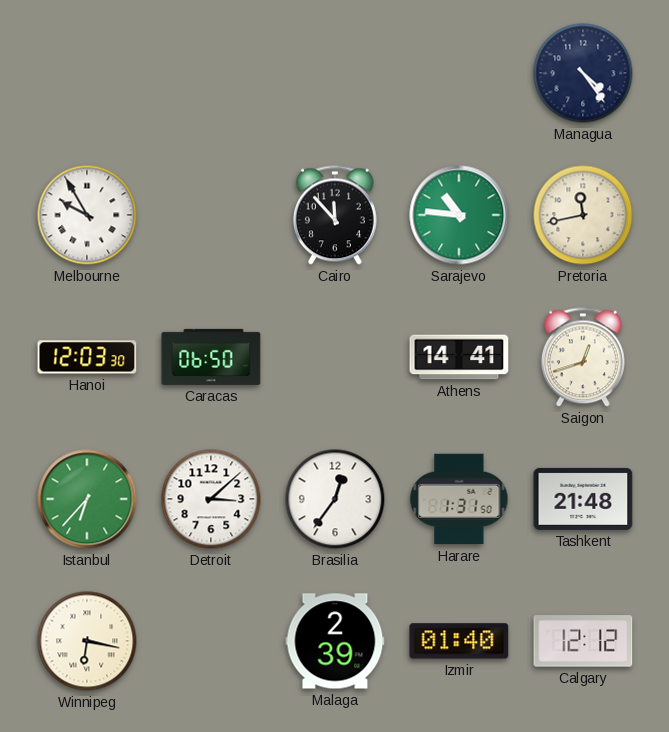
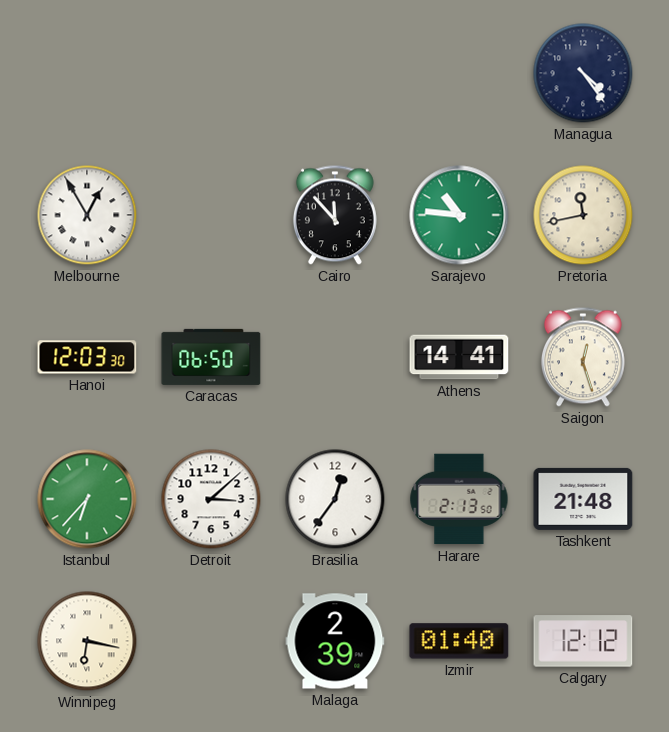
Melbourne: 9:55 -> 12:55
Saigon: 12:42 -> 12:27
Harare: 1:31 -> 2:13
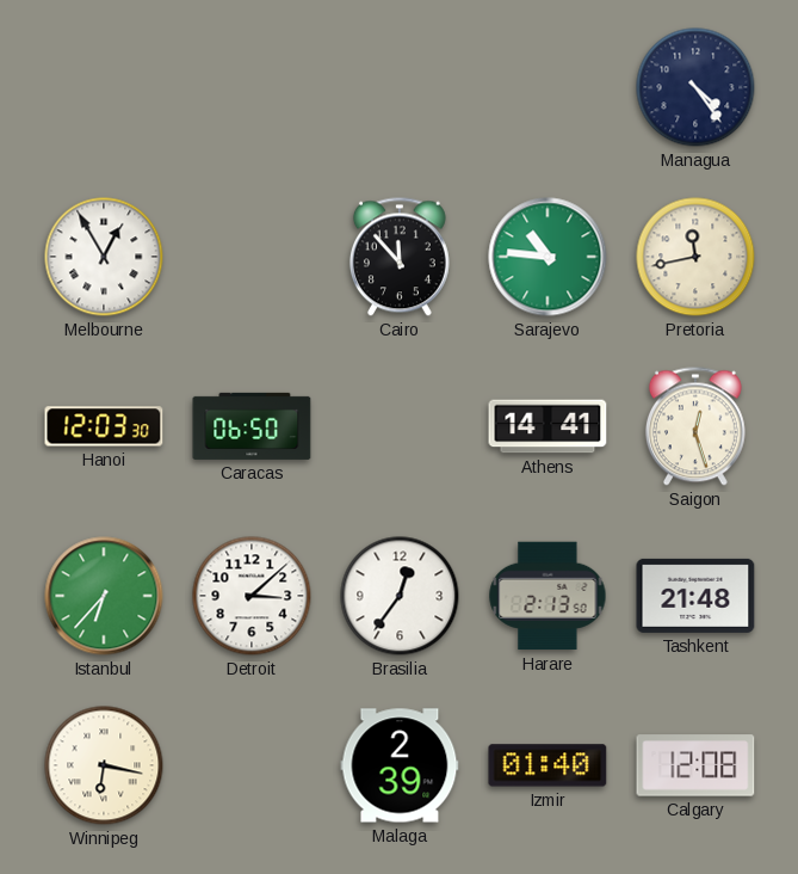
Calgary: 12:12 -> 12:08
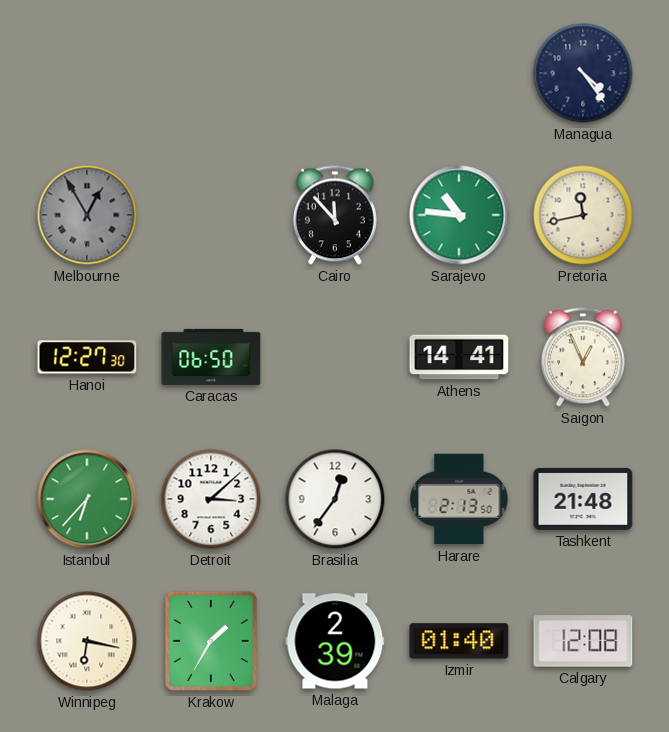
Melbourne dial: white -> grey
Hanoi: 12:03 -> 12:27
Saigon: 12:27 -> 12:56
Krakow: none -> 1:35
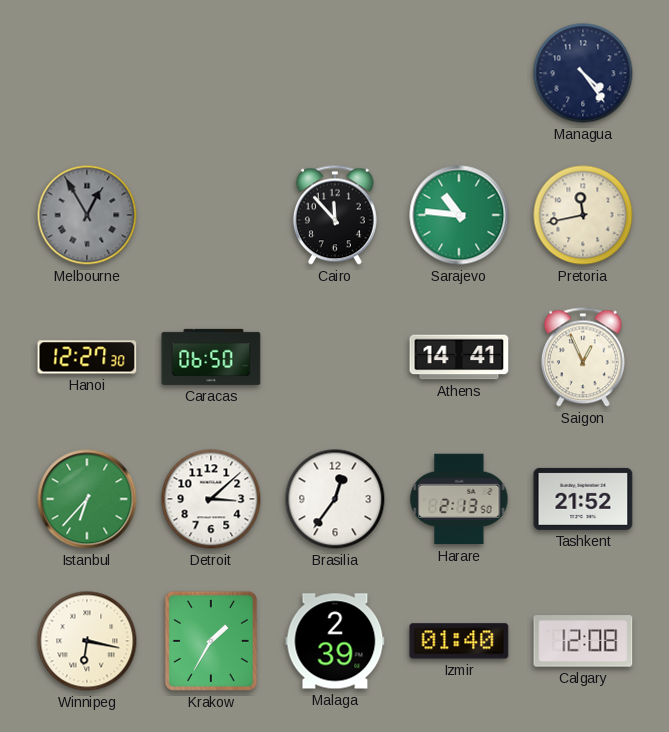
Tashkent: 21:48 -> 21:52
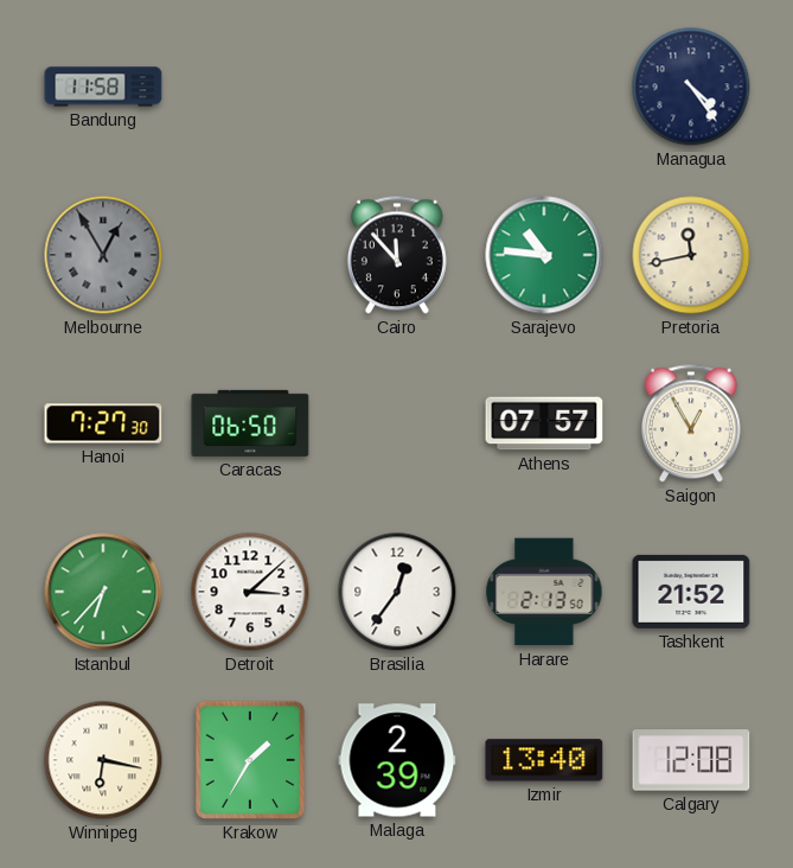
Bandung: none -> 11:58
Hanoi: 12:27 -> 7:27
Athens: 14:41 -> 07:57
Saigon: 12:56 -> 12:55
Izmir: 01:40 -> 13:40
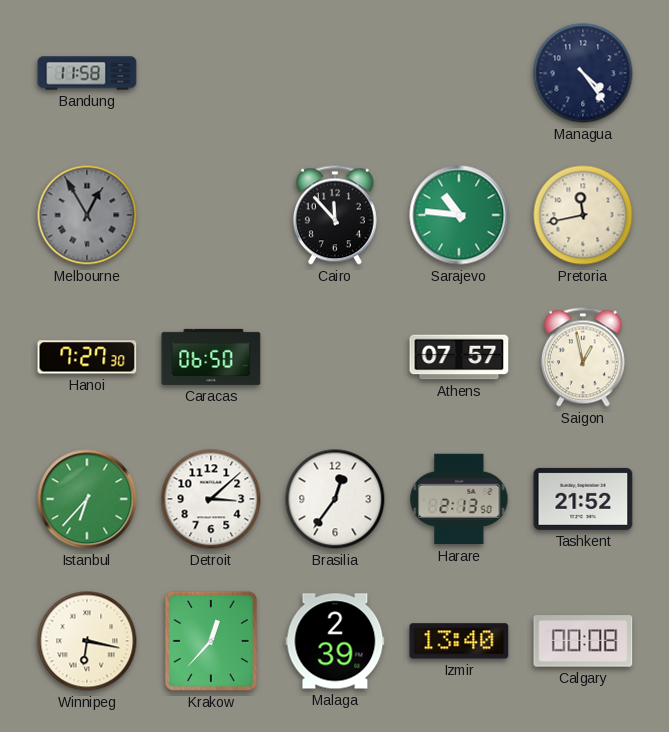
Saigon: 12:55 -> 12:58
Krakow: 1:35 -> 12:37
Calgary: 12:08 -> 00:08
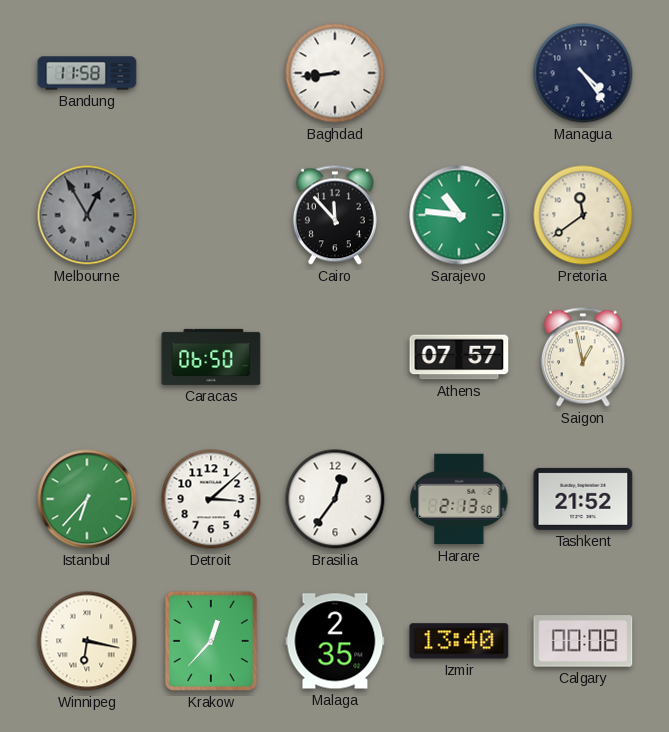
Baghdad: none -> 8:44
Pretoria: 11:43 -> 11:39
Hanoi: 7:27 -> none
Malaga: 2:39 -> 2:35
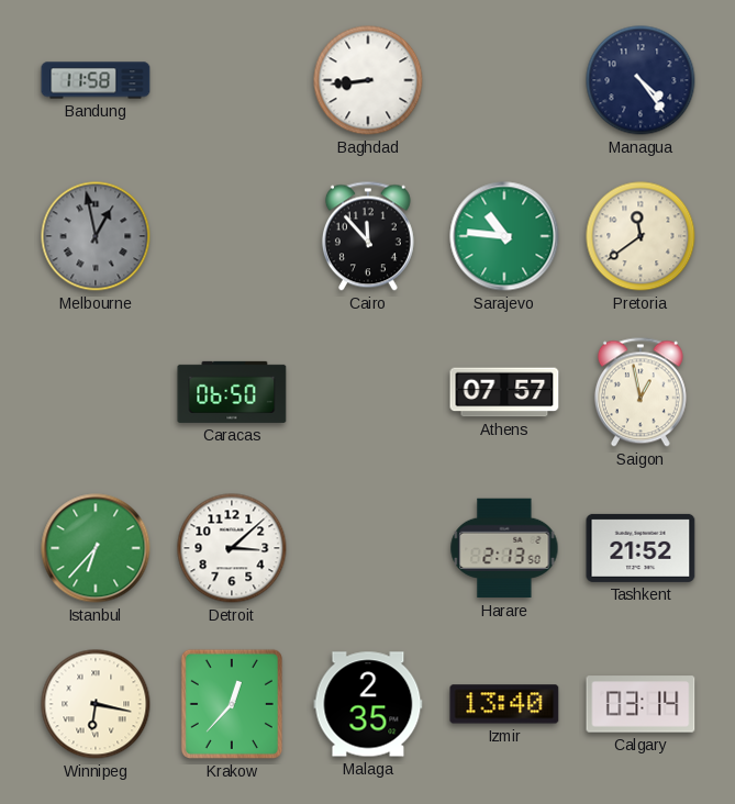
Melbourne: 12:55 -> 12:58
Brasilia: 12:36 -> none
Calgary: 00:08 -> 03:14
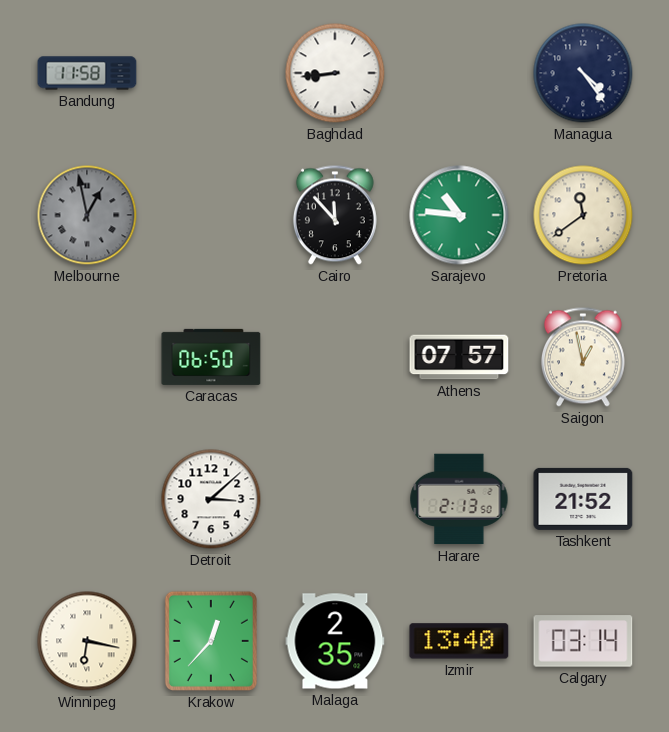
Istanbul: 6:37 -> none
